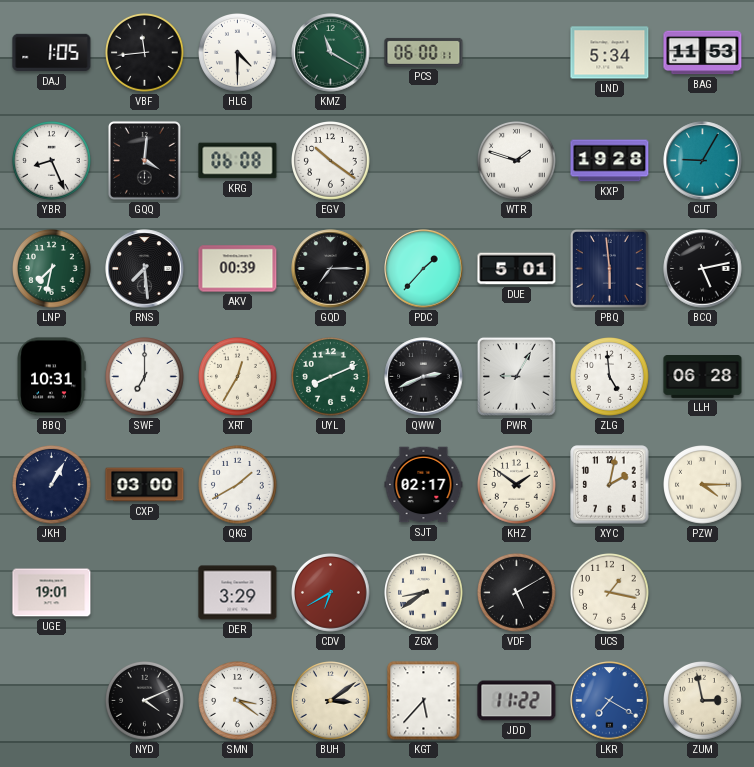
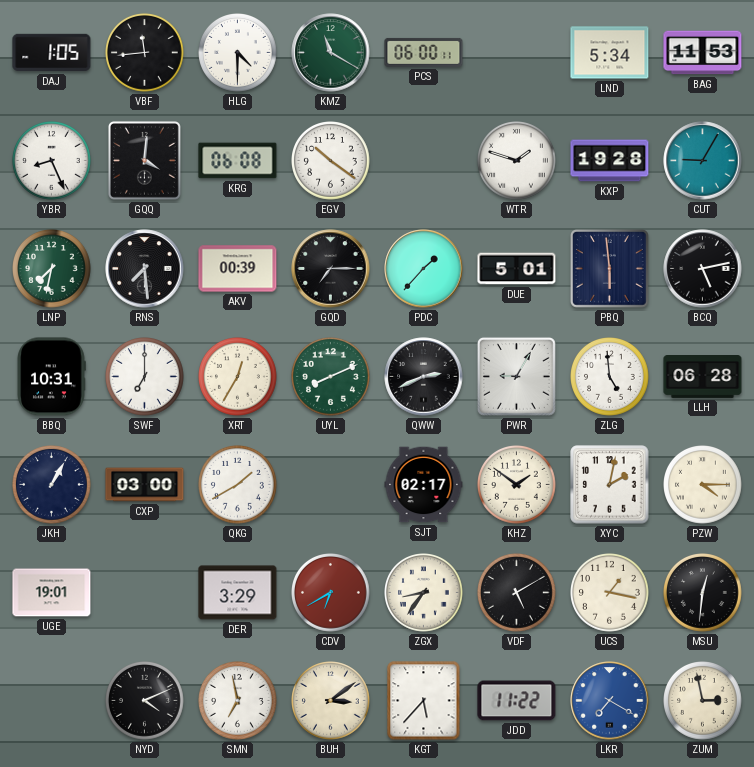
ZGX: 8:39 -> 8:36
MSU: none -> 12:31
SMN: 3:21 -> 6:58
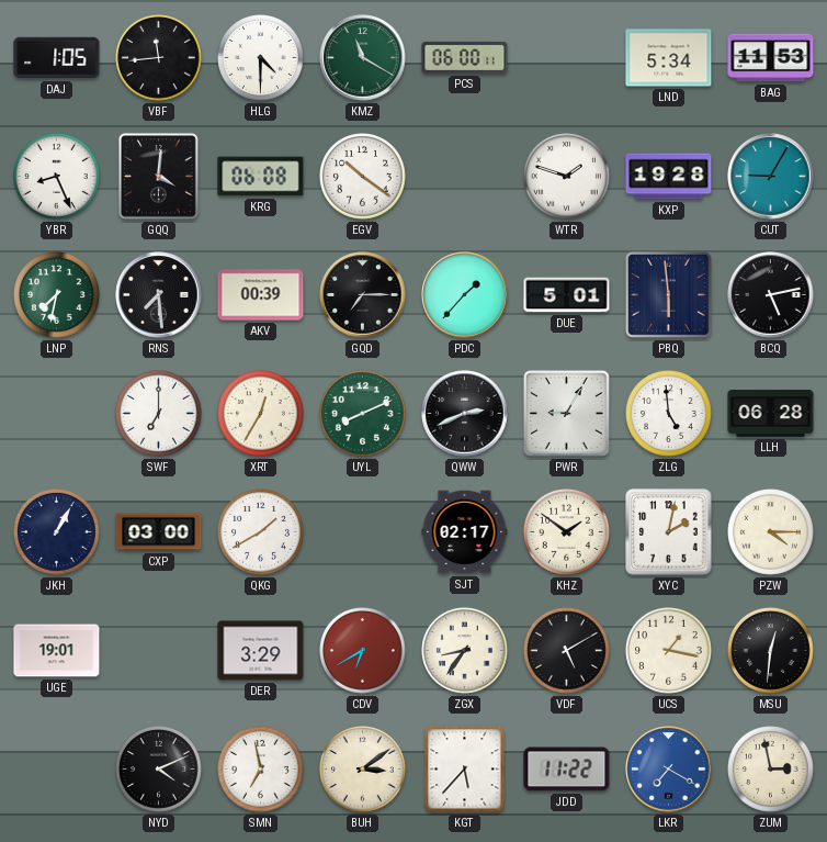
BBQ: 10:31 -> none
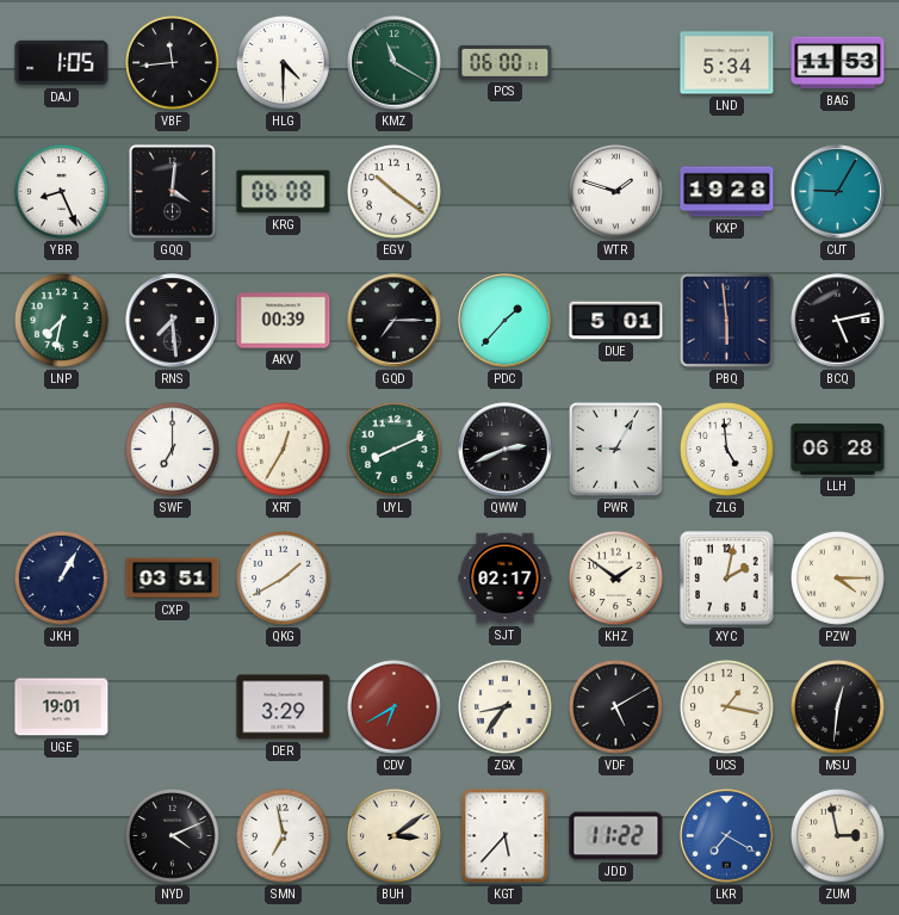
CXP: 03:00 -> 03:51
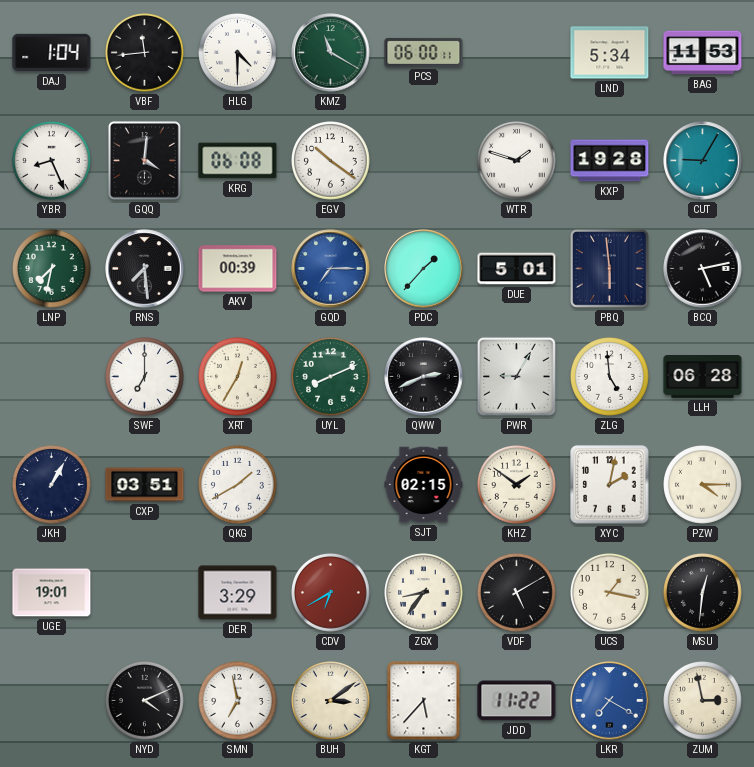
DAJ: 1:05 -> 1:04
GQD dial: black -> blue
SJT: 02:17 -> 02:15
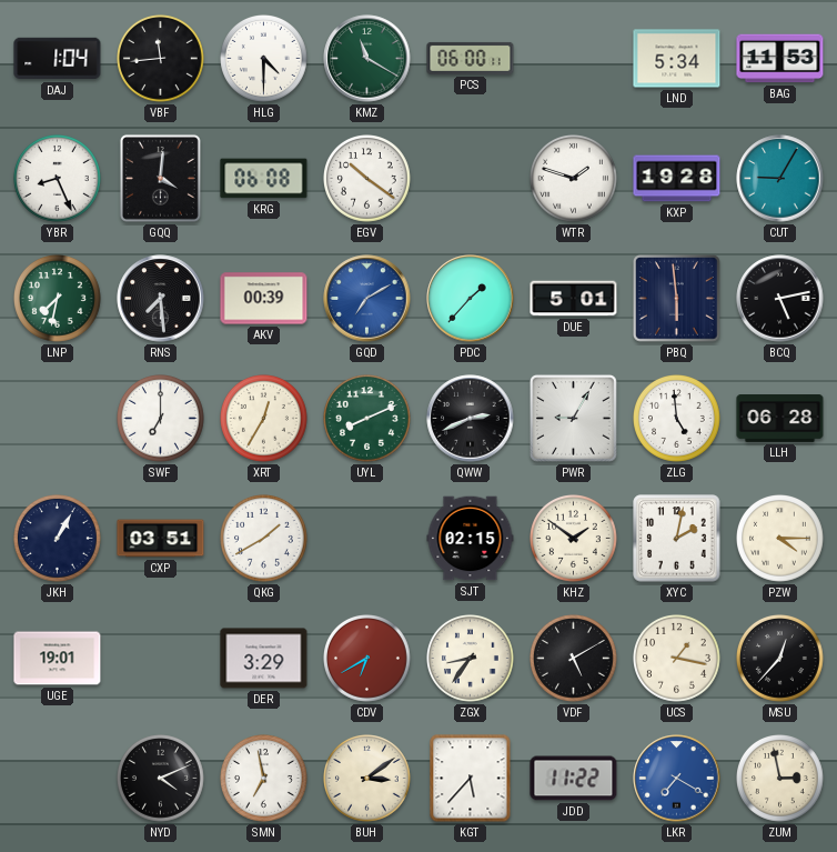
GQD: 7:15 -> 7:10
MSU: 12:31 -> 12:37
